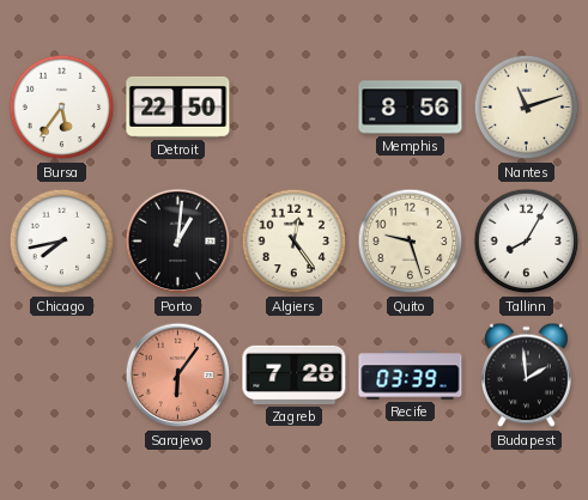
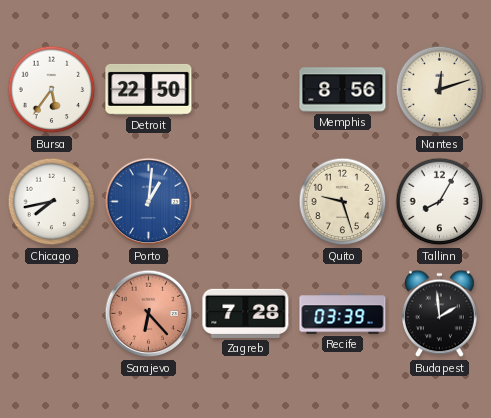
Nantes: 11:12 -> 12:12
Porto dial: black -> blue
Algiers: 12:24 -> none
Sarajevo: 6:06 -> 6:23
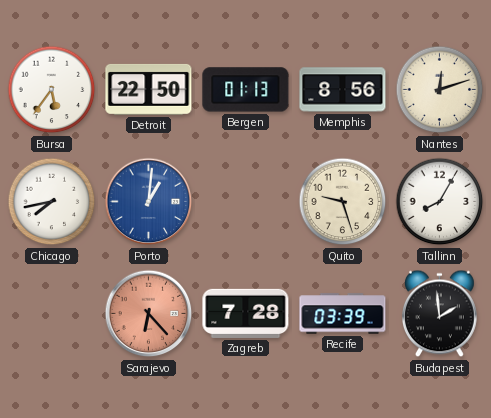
Bergen: none -> 01:13
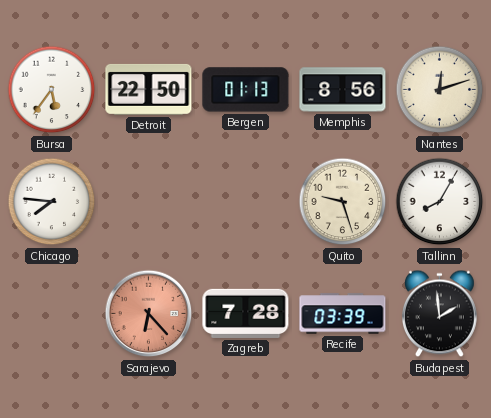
Chicago: 7:43 -> 7:46
Porto: 1:01 -> none
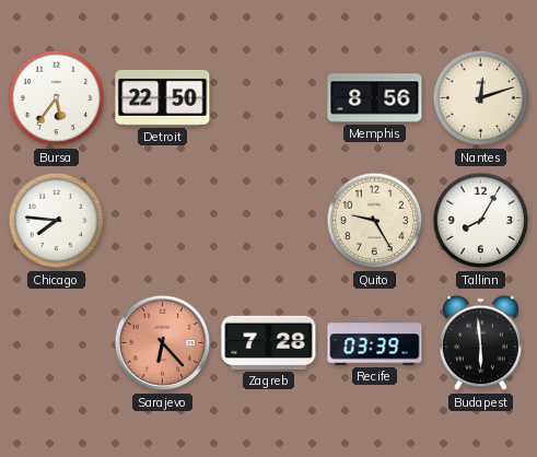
Bergen: 01:13 -> none
Quito: 9:27 -> 9:25
Budapest: 1:59 -> 5:59
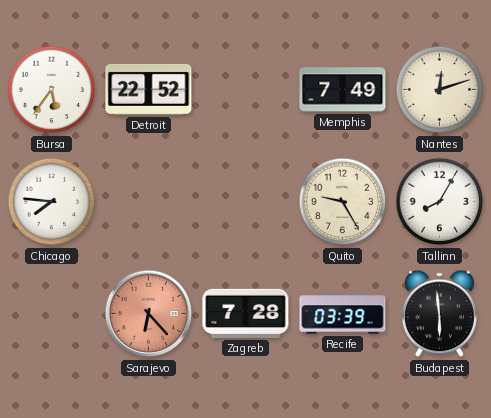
Detroit: 22:50 -> 22:52
Memphis: 8:56 -> 7:49
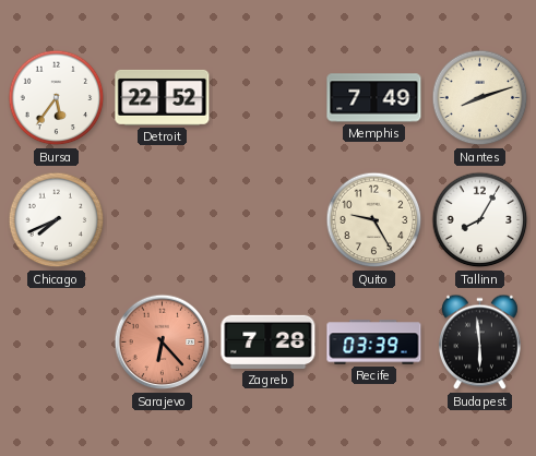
Nantes: 12:12 -> 8:12
Chicago: 7:46 -> 7:41
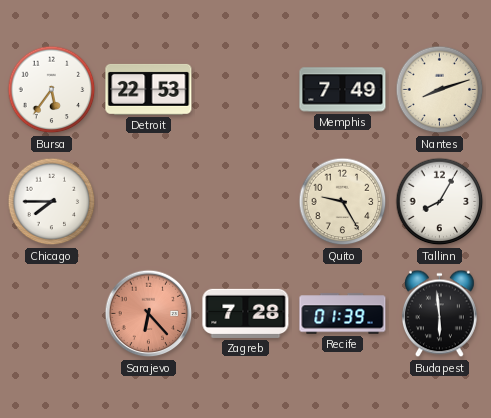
Detroit: 22:52 -> 22:53
Chicago: 7:41 -> 7:45
Recife: 03:39 -> 01:39
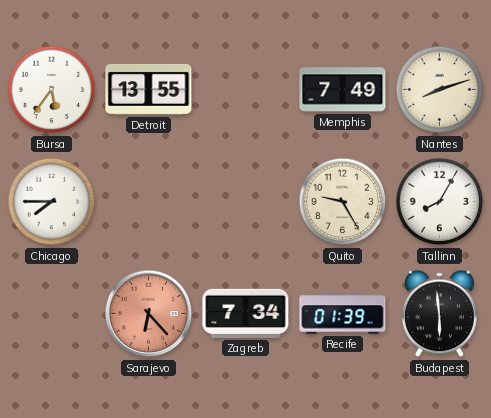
Detroit: 22:53 -> 13:55
Zagreb: 7:28 -> 7:34
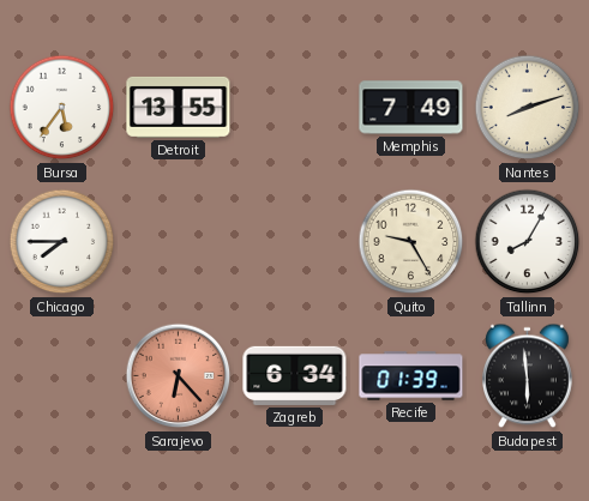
Zagreb: 7:34 -> 6:34
